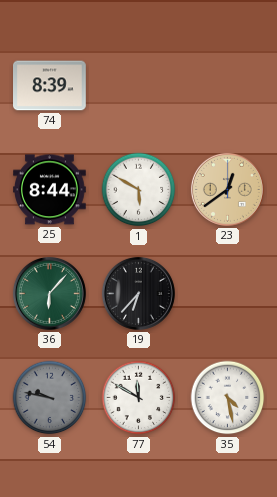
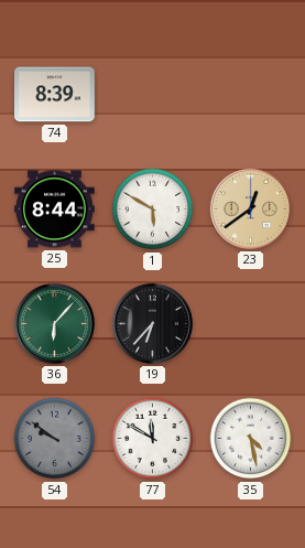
54: 9:47 -> 9:51
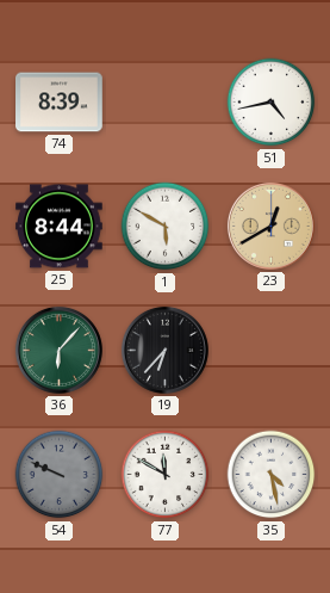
51: none -> 4:43
23: 12:39 -> 12:40
54: 9:51 -> 9:49
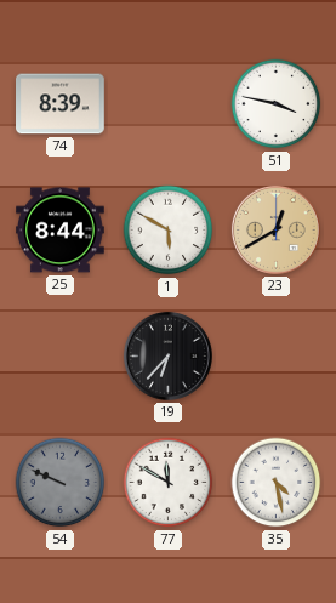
51: 4:43 -> 3:47
36: 6:07 -> none
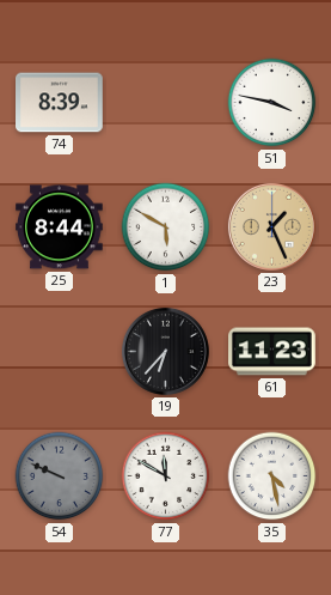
23: 12:40 -> 1:26
61: none -> 11:23
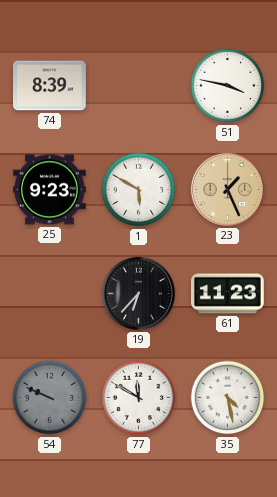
25: 8:44 -> 9:23
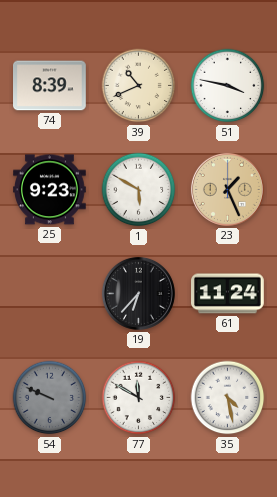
39: none -> 10:41
61: 11:23 -> 11:24
